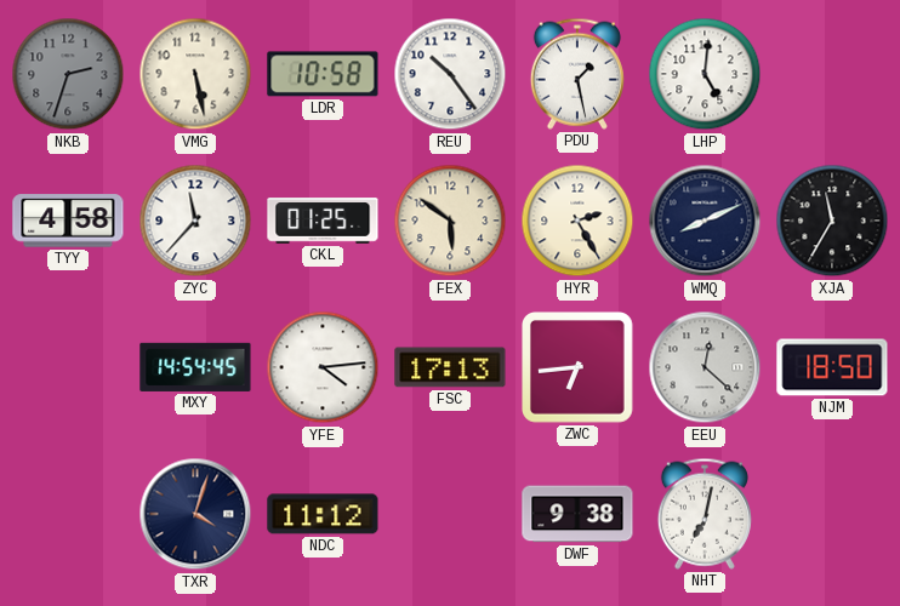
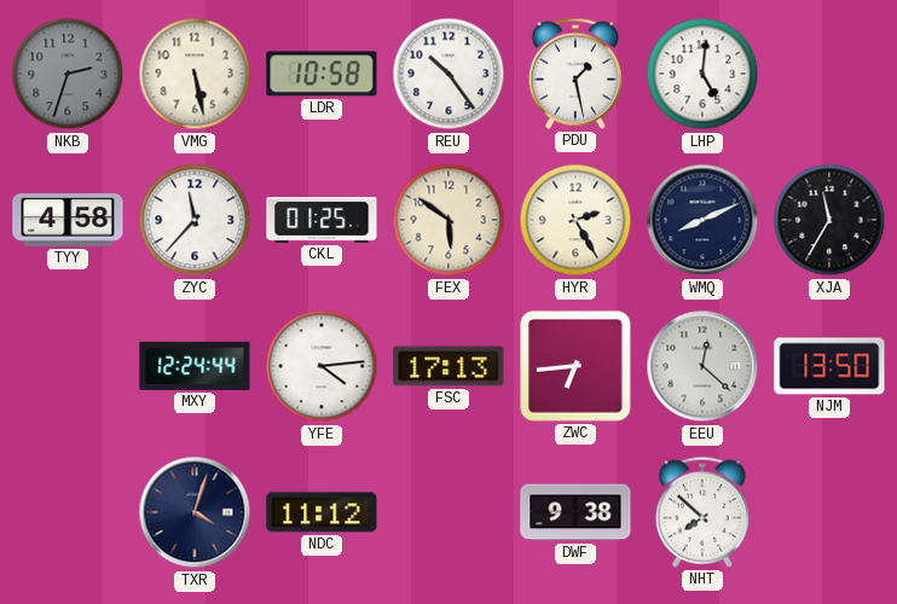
MXY: 14:54 -> 12:24
NJM: 18:50 -> 13:50
NHT: 7:02 -> 7:52
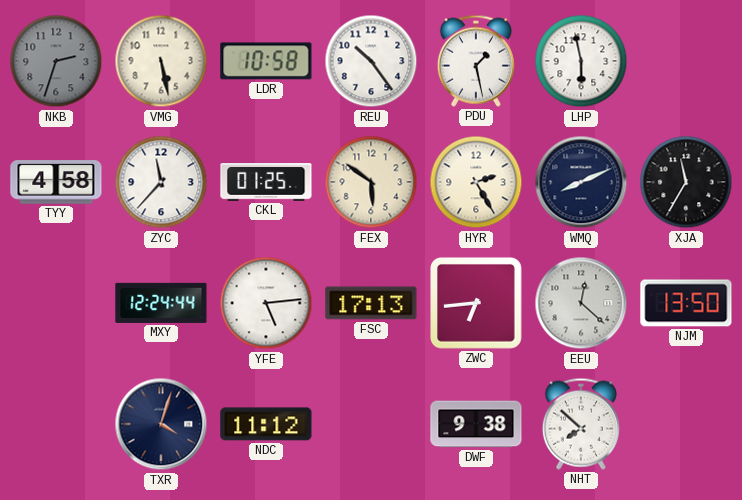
LHP: 5:01 -> 5:58
YFE: 4:14 -> 5:14
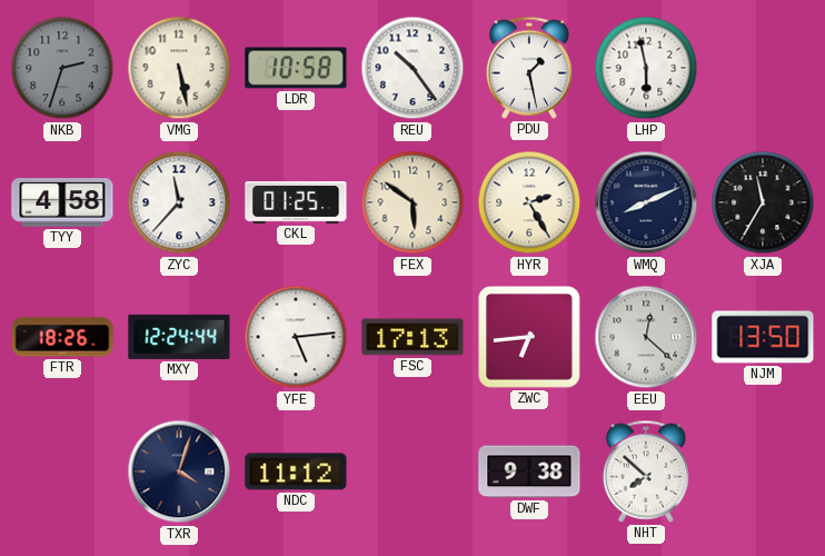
FTR: none -> 18:26
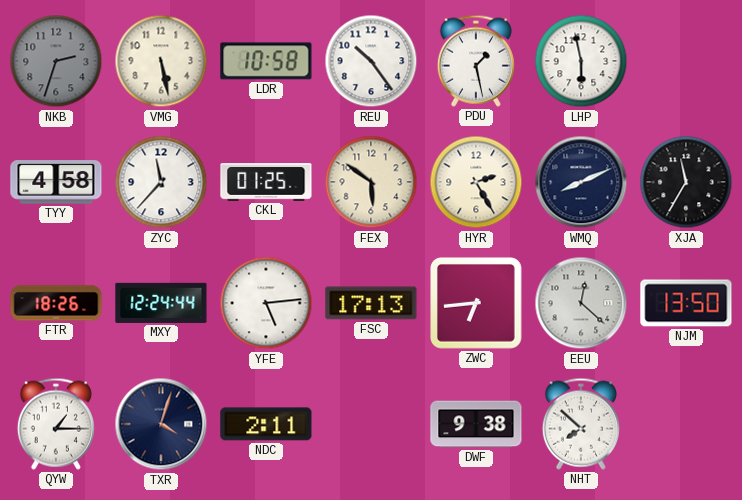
QYW: none -> 1:15
NDC: 11:12 -> 2:11
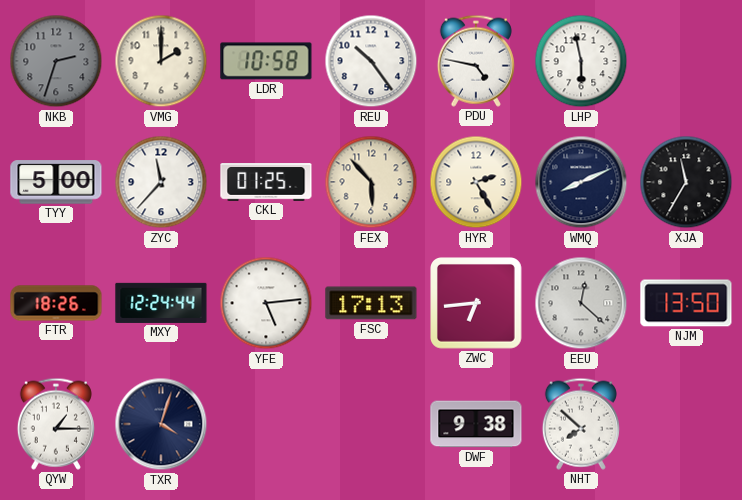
VMG: 5:28 -> 2:00
PDU: 1:28 -> 4:47
TYY: 4:58 -> 5:00
FEX: 5:51 -> 5:53
NDC: 2:11 -> none
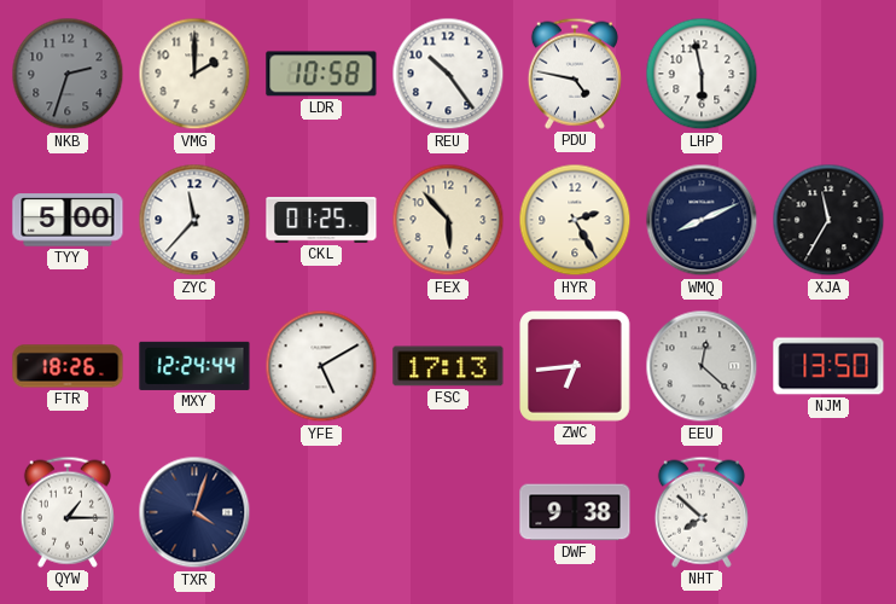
YFE: 5:14 -> 5:10
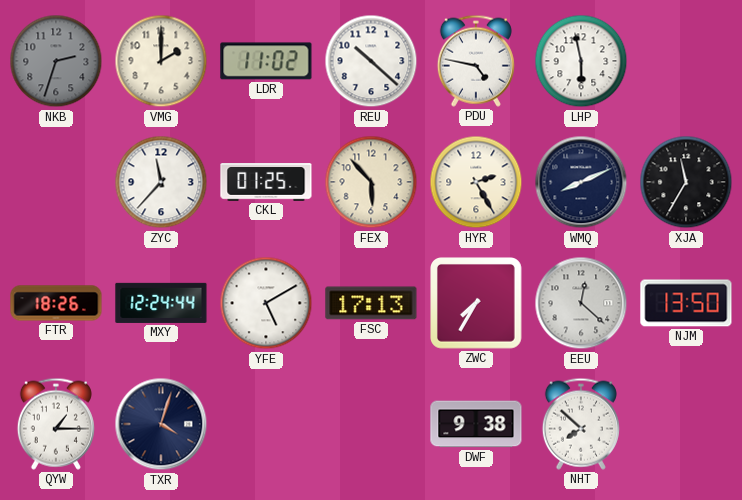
LDR: 10:58 -> 11:02
REU: 10:24 -> 10:22
TYY: 5:00 -> none
ZWC: 6:44 -> 7:35
